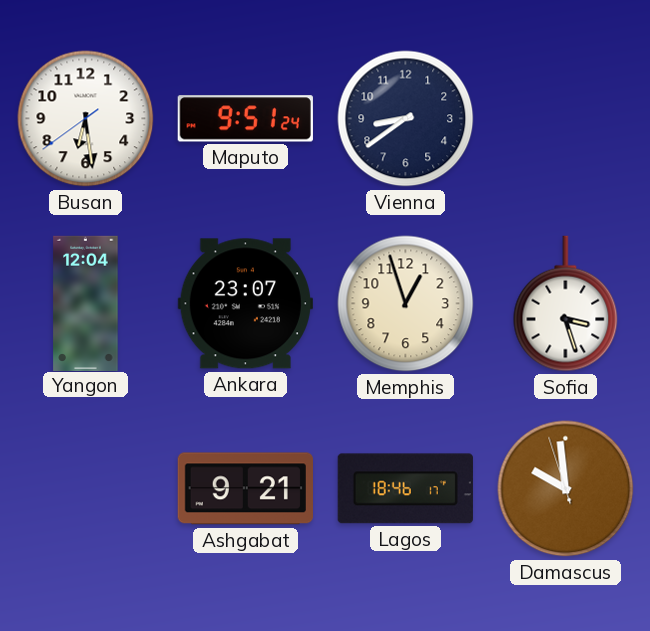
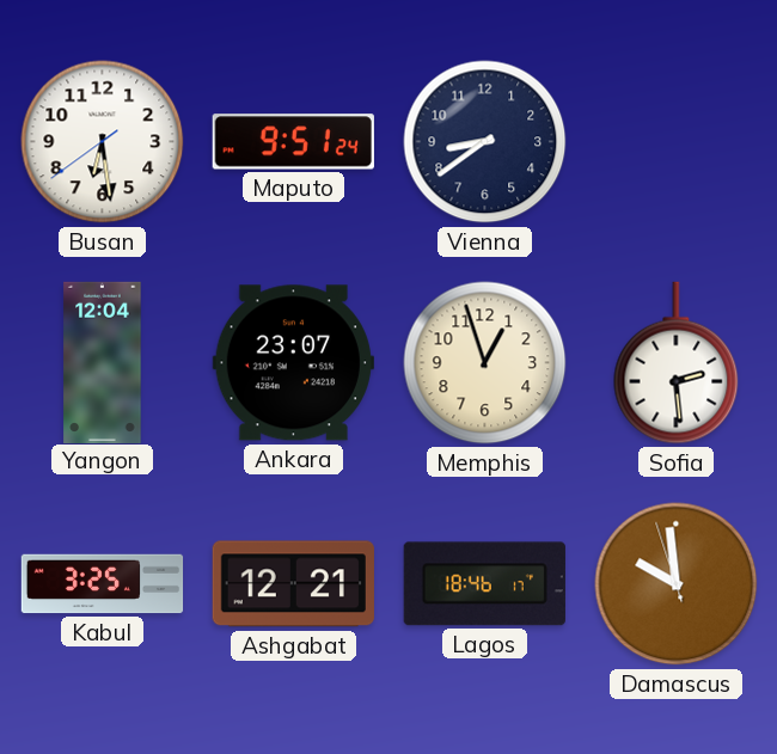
Sofia: 3:27 -> 2:29
Kabul: none -> 3:25
Ashgabat: 9:21 -> 12:21
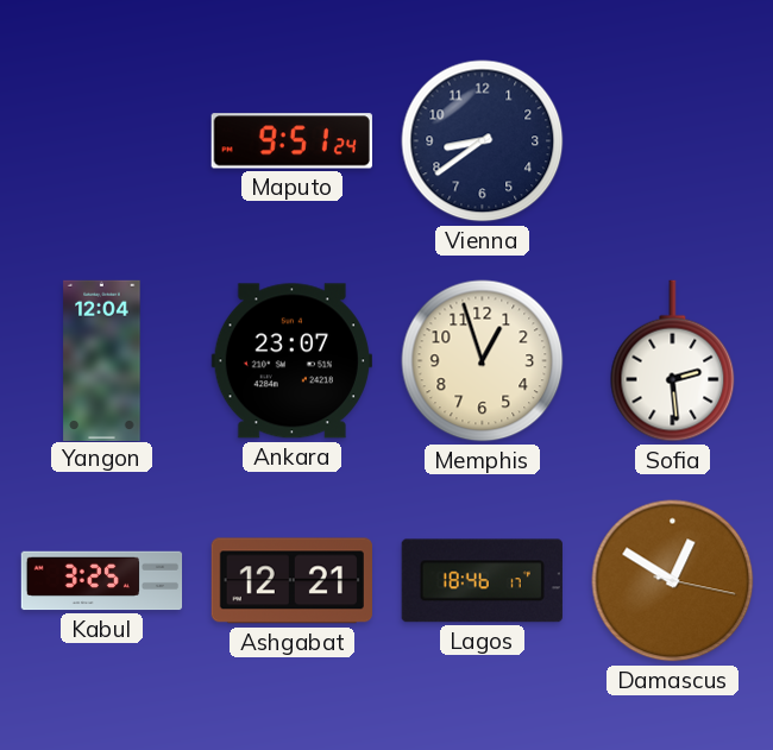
Busan: 6:28 -> none
Damascus: 9:58 -> 12:50
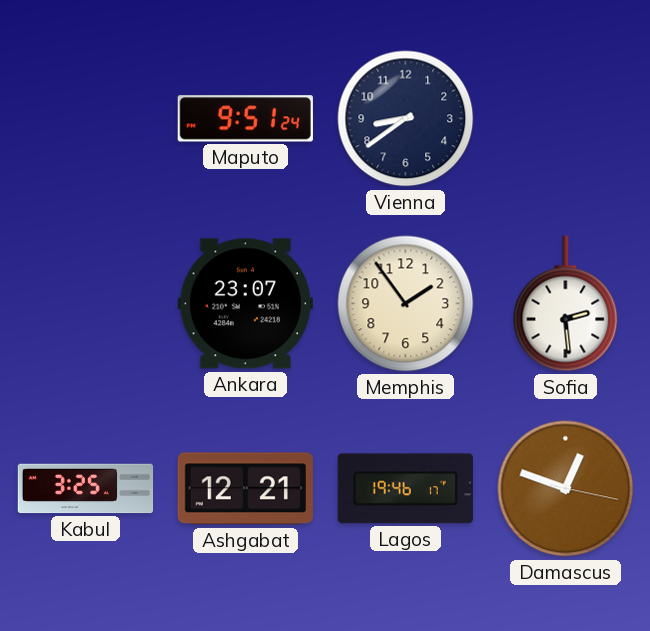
Yangon: 12:04 -> none
Memphis: 12:57 -> 1:54
Lagos: 18:46 -> 19:46
Damascus: 12:50 -> 12:48
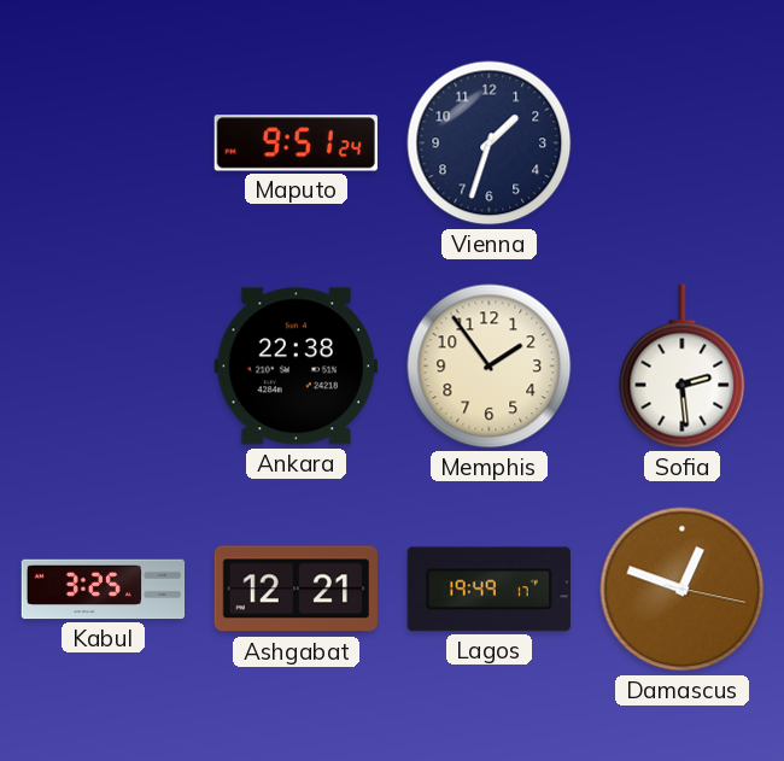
Vienna: 8:39 -> 1:33
Ankara: 23:07 -> 22:38
Lagos: 19:46 -> 19:49
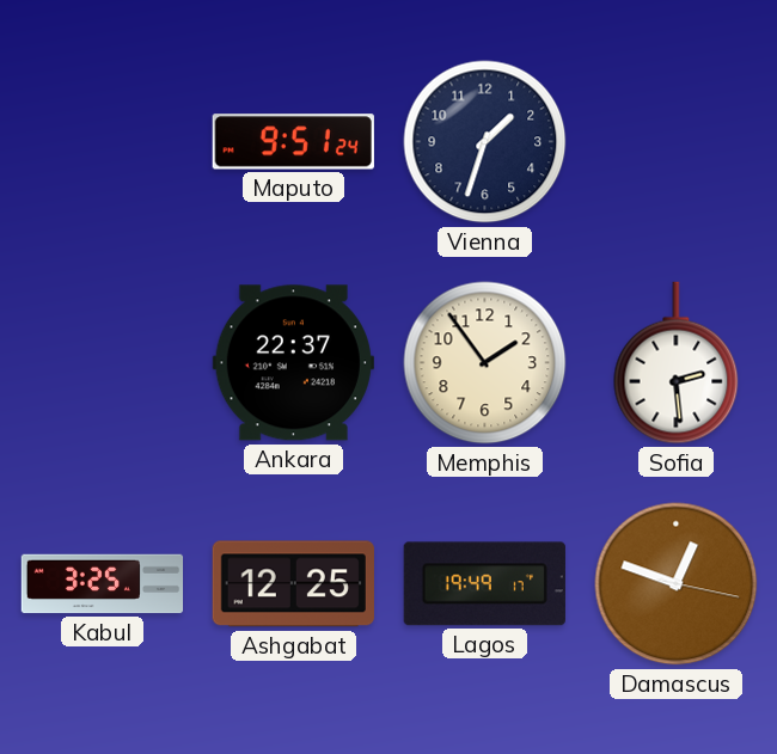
Ankara: 22:38 -> 22:37
Ashgabat: 12:21 -> 12:25
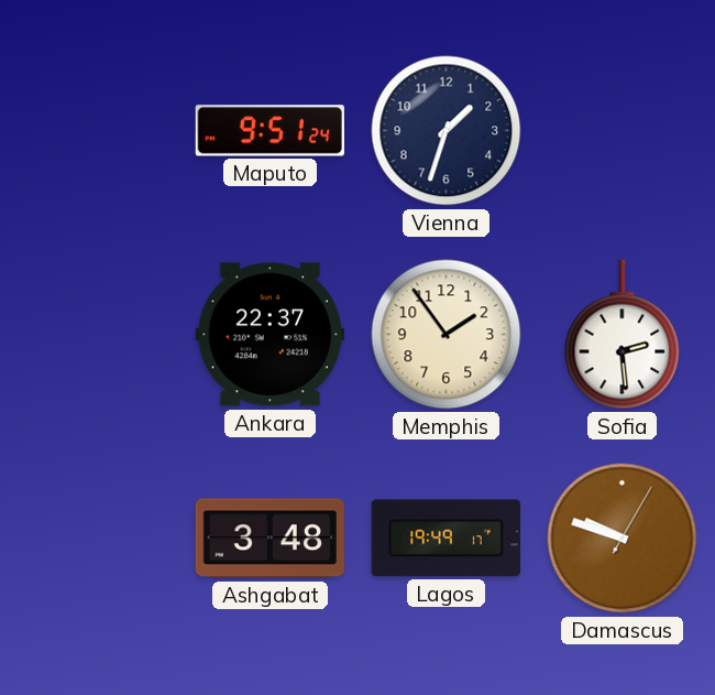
Kabul: 3:25 -> none
Ashgabat: 12:25 -> 3:48
Damascus: 12:48 -> 9:48
